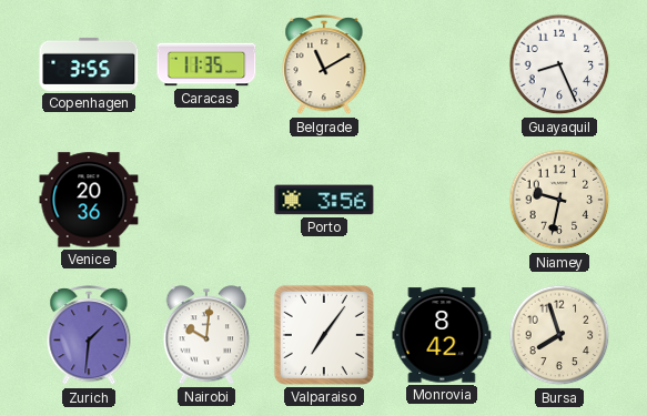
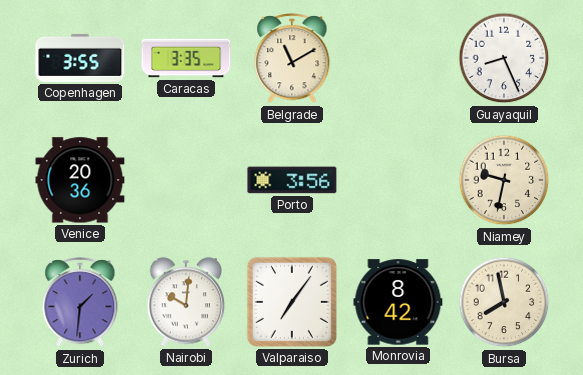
Caracas: 11:35 -> 3:35
Bursa: 7:57 -> 7:58
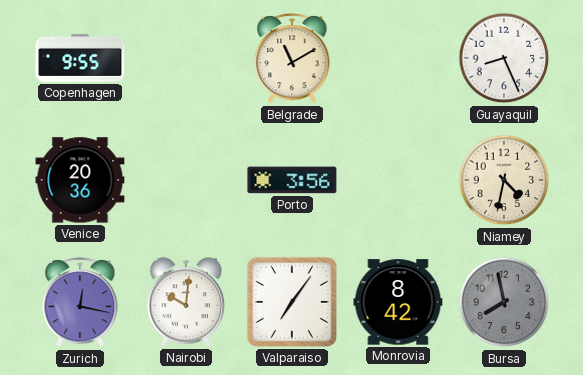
Copenhagen: 3:55 -> 9:55
Caracas: 3:35 -> none
Niamey: 9:32 -> 4:32
Zurich: 1:31 -> 12:17
Bursa dial: cream -> grey
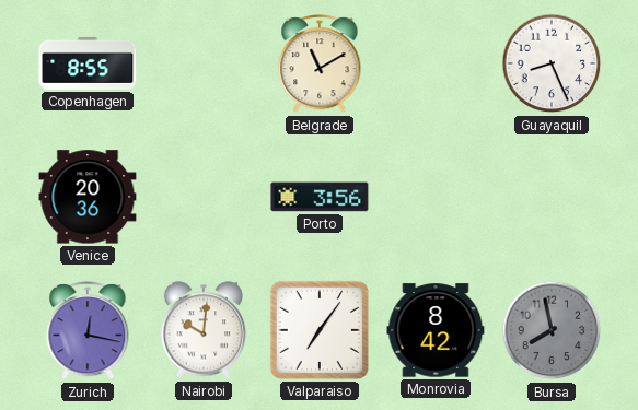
Copenhagen: 9:55 -> 8:55
Niamey: 4:32 -> none
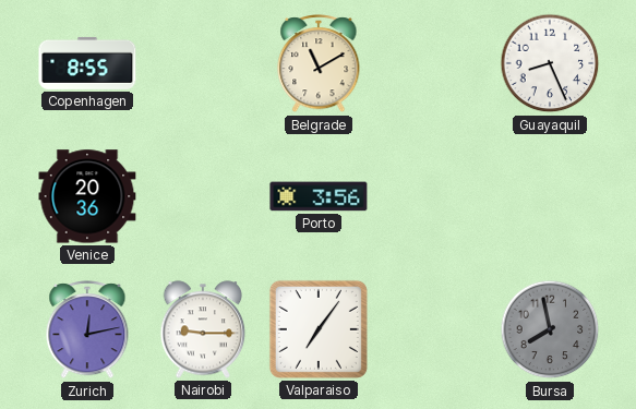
Zurich: 12:17 -> 12:13
Nairobi: 10:01 -> 9:15
Monrovia: 8:42 -> none
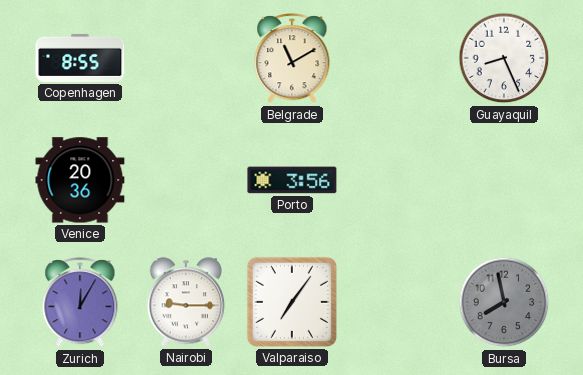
Zurich: 12:13 -> 12:05
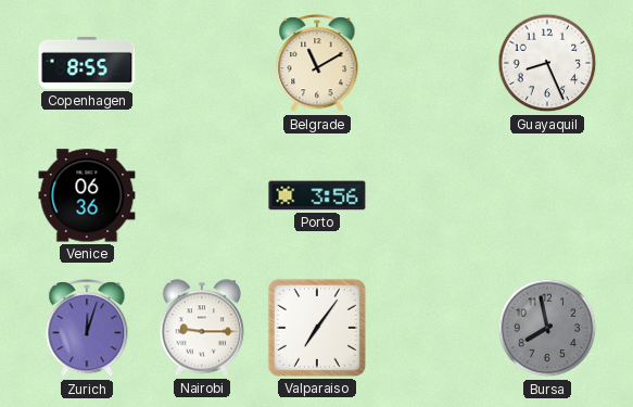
Venice: 20:36 -> 06:36
Zurich: 12:05 -> 12:03
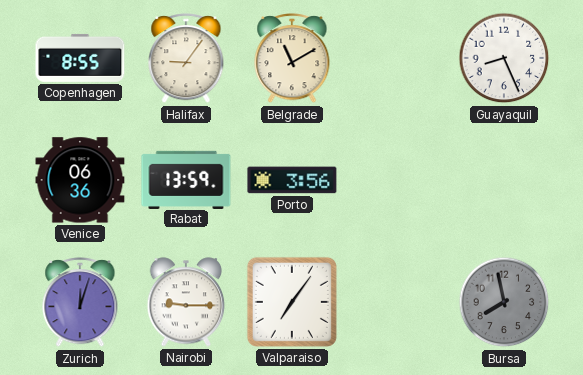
Halifax: none -> 9:06
Rabat: none -> 13:59
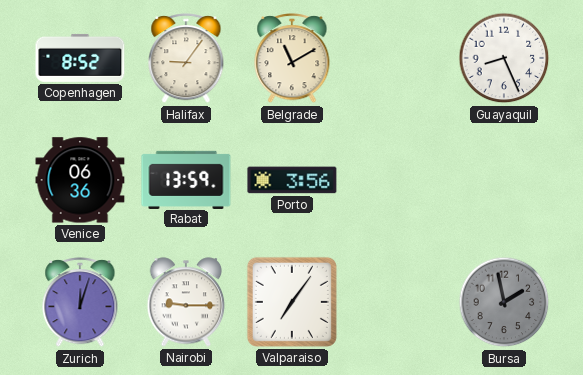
Copenhagen: 8:55 -> 8:52
Bursa: 7:58 -> 1:58
